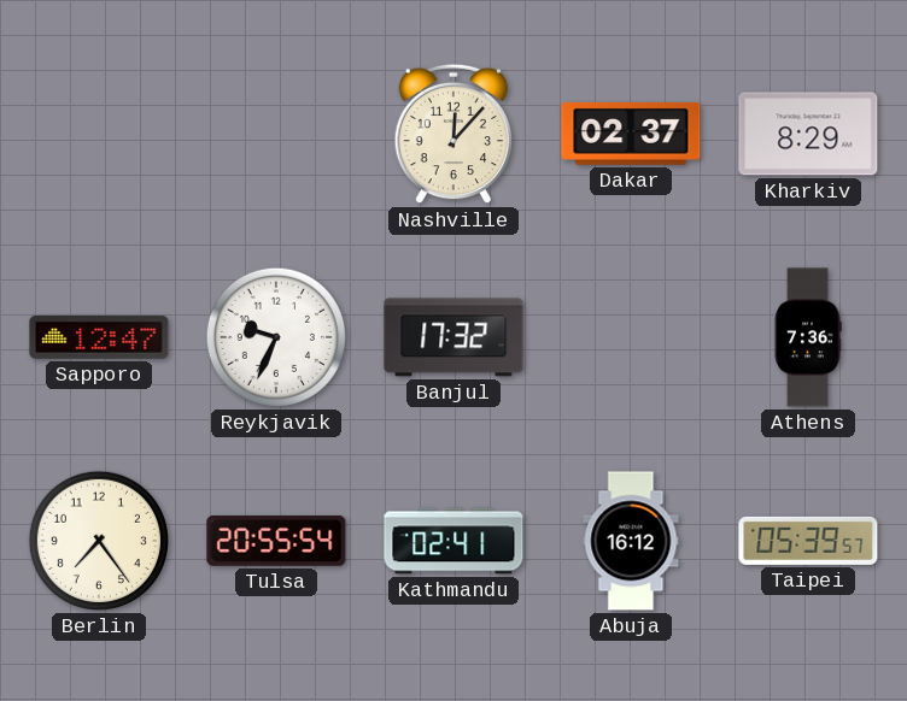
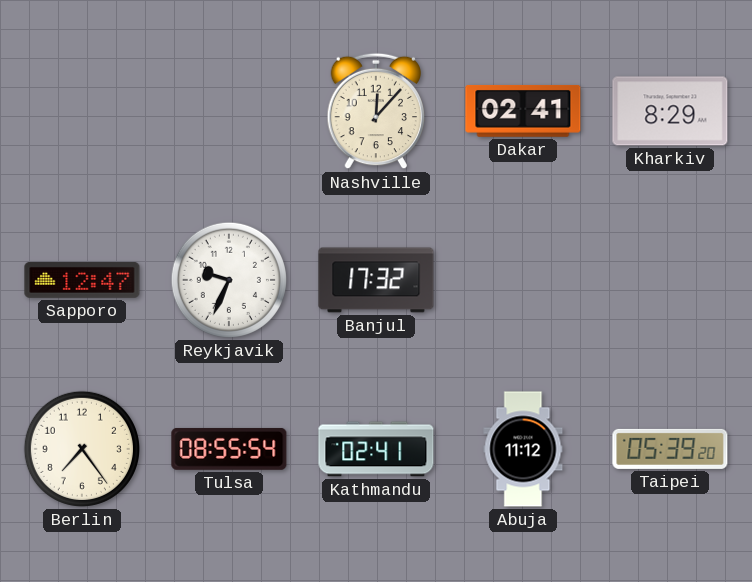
Dakar: 02:37 -> 02:41
Athens: 7:36 -> none
Tulsa: 20:55 -> 08:55
Abuja: 16:12 -> 11:12
Taipei: 05:39:57 -> 05:39:20
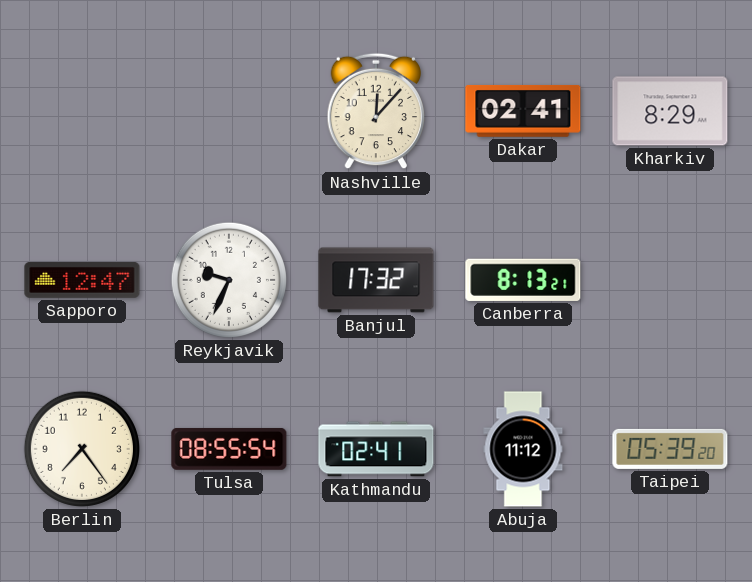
Canberra: none -> 8:13
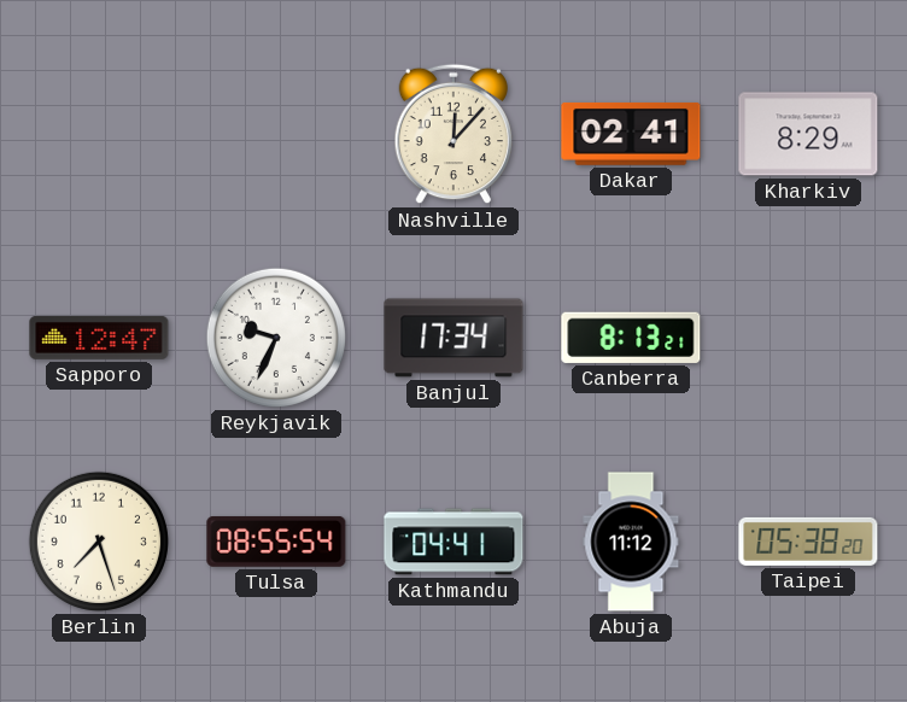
Banjul: 17:32 -> 17:34
Berlin: 7:24 -> 7:27
Kathmandu: 02:41 -> 04:41
Taipei: 05:39 -> 05:38
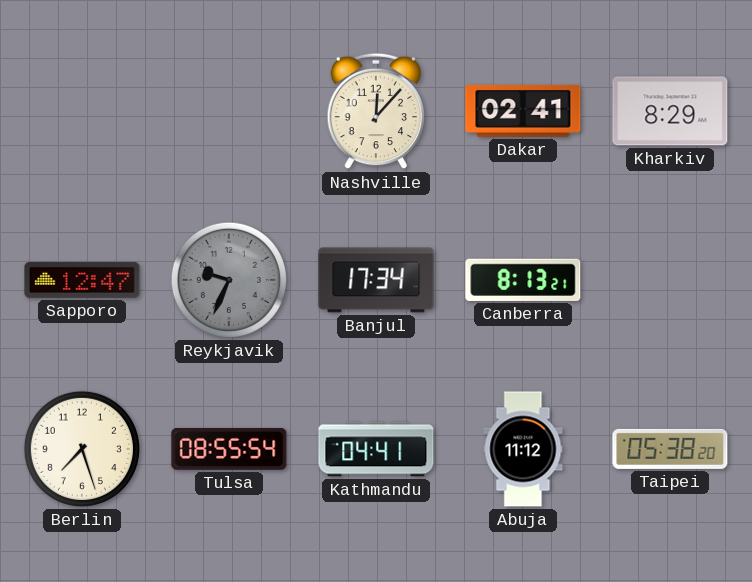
Reykjavik dial: white -> grey
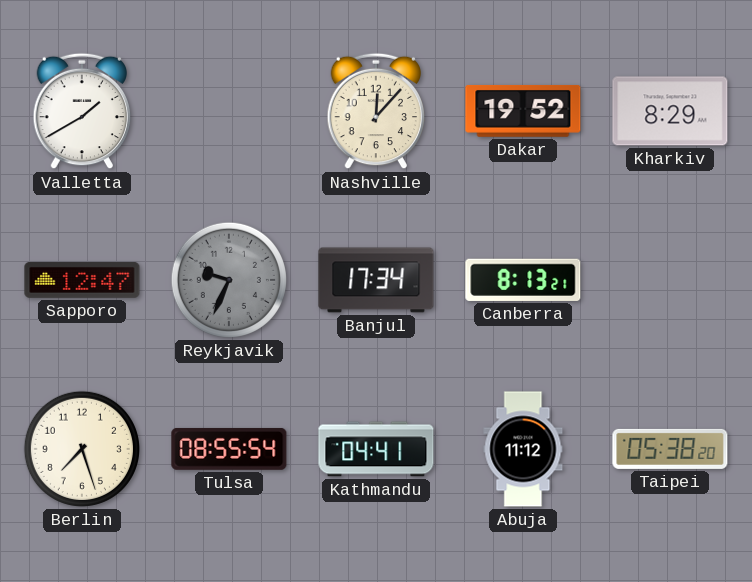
Valletta: none -> 1:40
Dakar: 02:41 -> 19:52
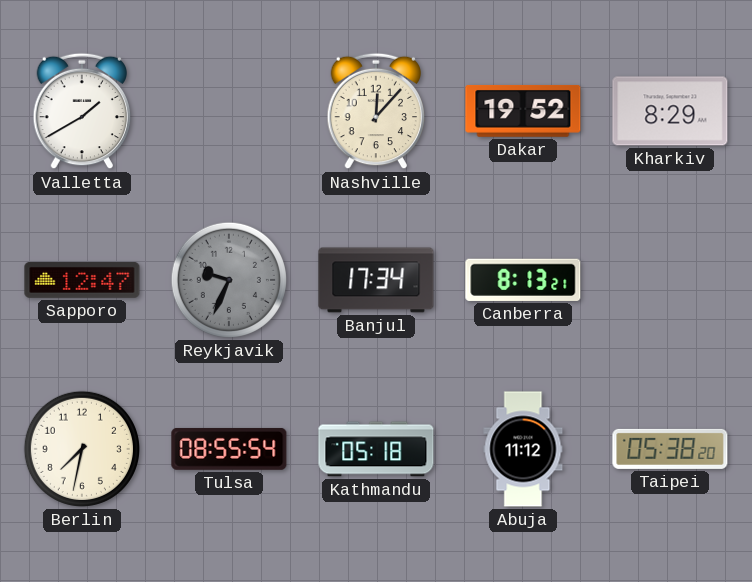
Berlin: 7:27 -> 7:32
Kathmandu: 04:41 -> 05:18
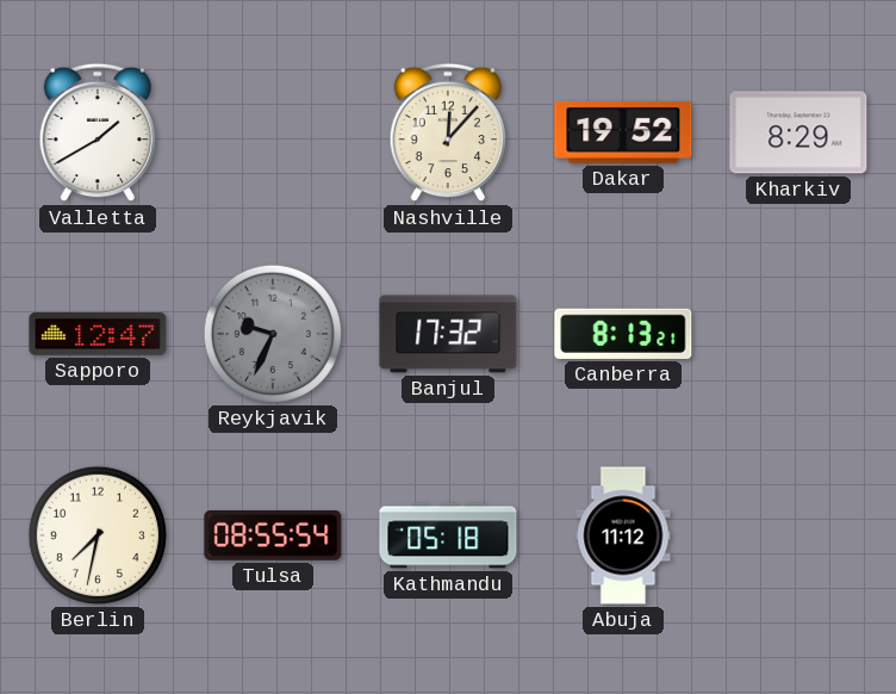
Banjul: 17:34 -> 17:32
Taipei: 05:38 -> none
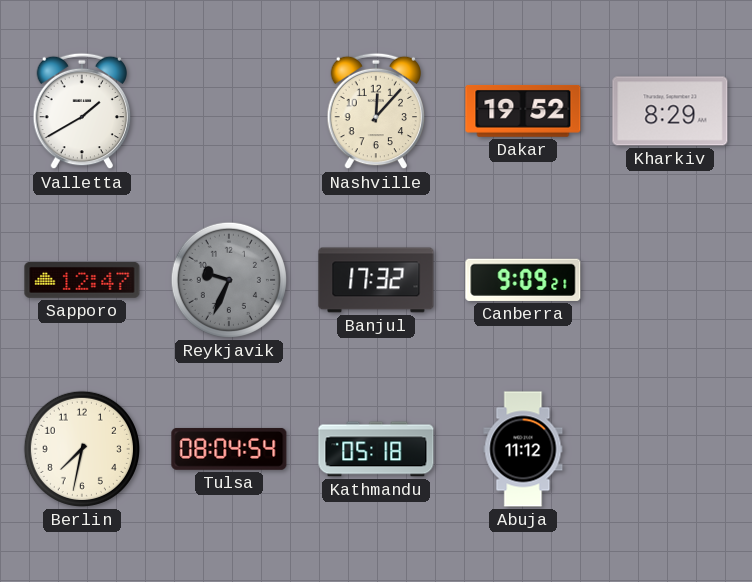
Canberra: 8:13 -> 9:09
Tulsa: 08:55 -> 08:04
